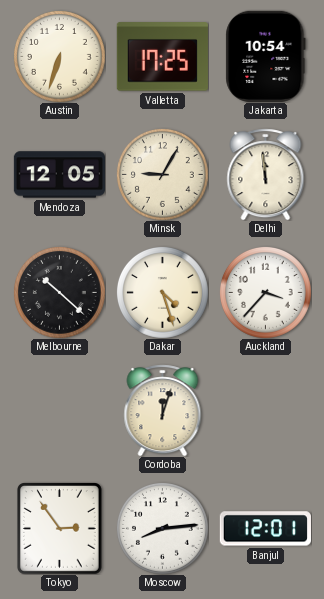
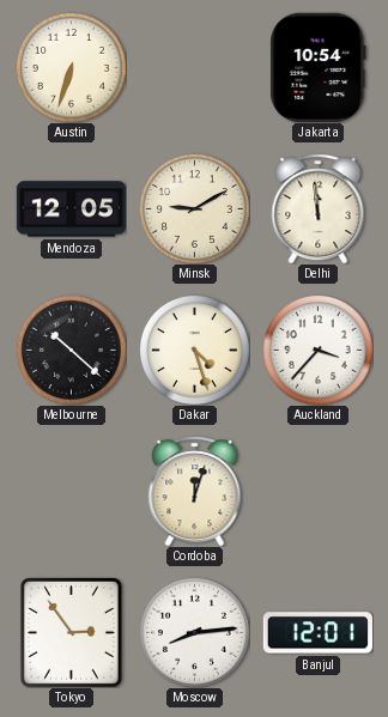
Valletta: 17:25 -> none
Minsk: 9:05 -> 9:10
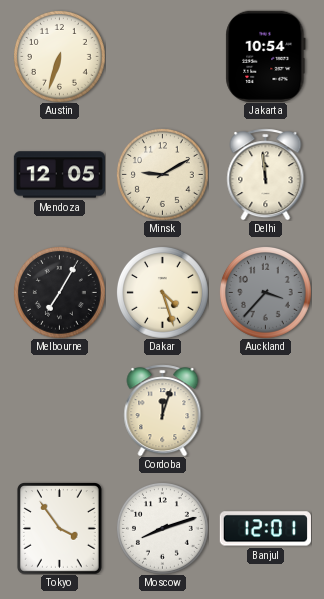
Melbourne: 10:22 -> 7:05
Auckland dial: white -> grey
Tokyo: 2:54 -> 3:54
Moscow: 8:14 -> 8:12
